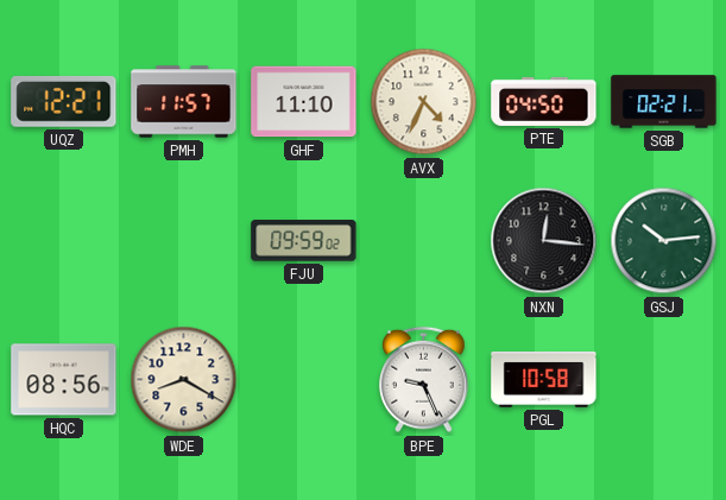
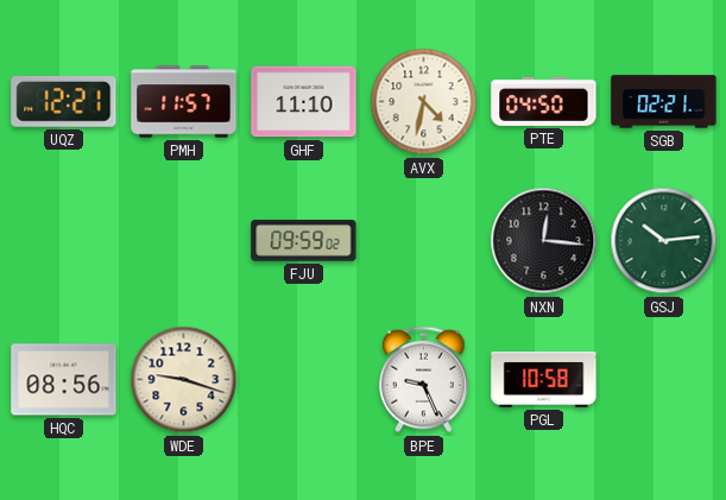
AVX: 4:34 -> 4:32
WDE: 8:20 -> 9:18
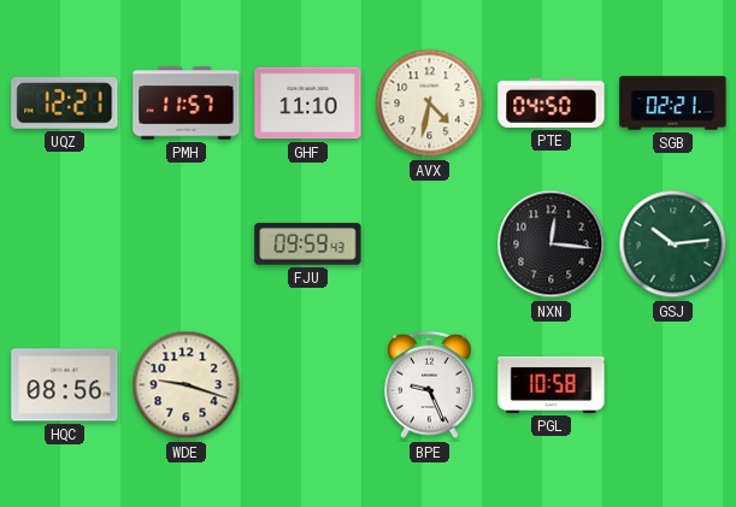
FJU: 09:59:02 -> 09:59:43
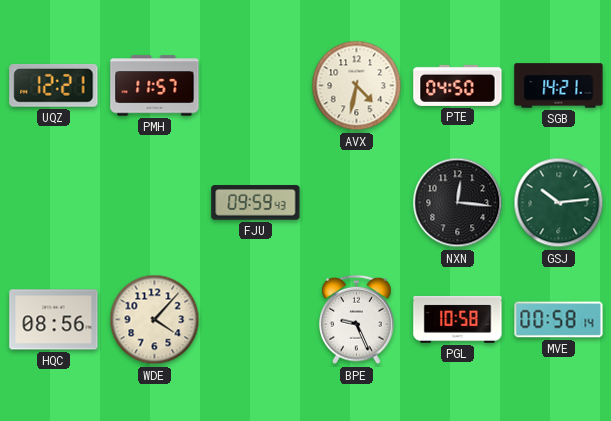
GHF: 11:10 -> none
SGB: 02:21 -> 14:21
WDE: 9:18 -> 4:07
MVE: none -> 00:58
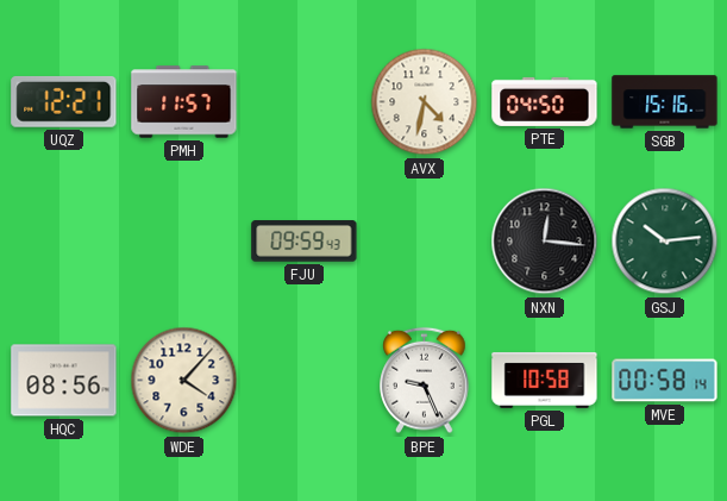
SGB: 14:21 -> 15:16
